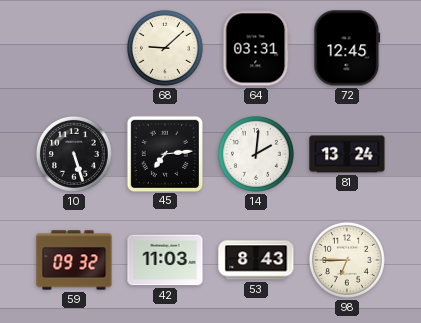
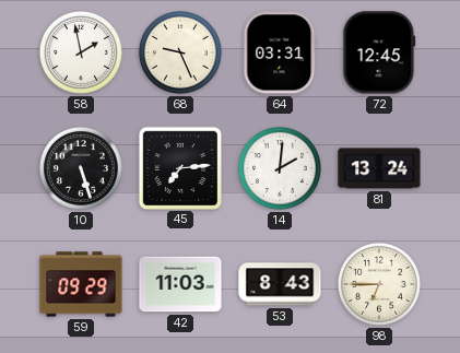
58: none -> 1:58
68: 9:08 -> 9:26
59: 09:32 -> 09:29
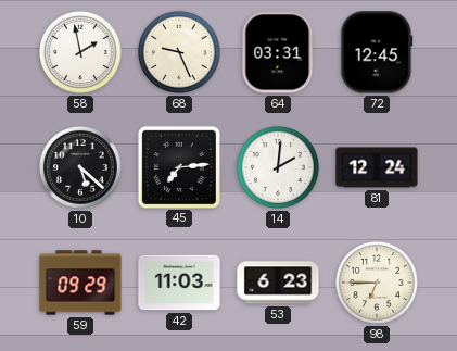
10: 5:27 -> 5:22
81: 13:24 -> 12:24
53: 8:43 -> 6:23
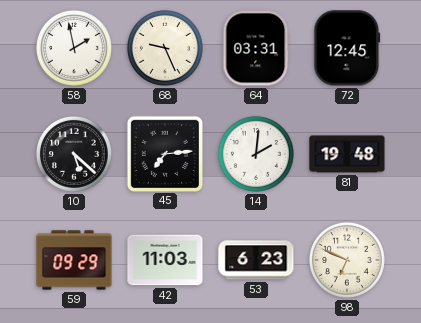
81: 12:24 -> 19:48
98: 6:45 -> 6:49
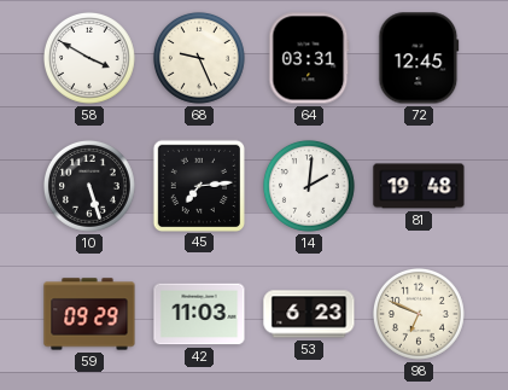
58: 1:58 -> 3:50
10: 5:22 -> 5:27
